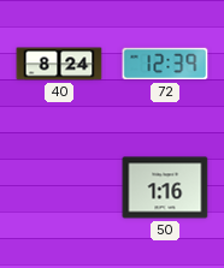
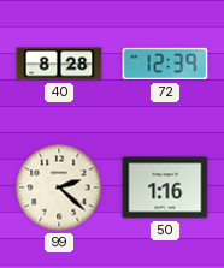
40: 8:24 -> 8:28
99: none -> 2:22
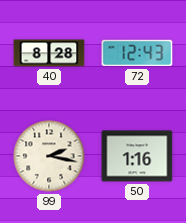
72: 12:39 -> 12:43
99: 2:22 -> 2:17
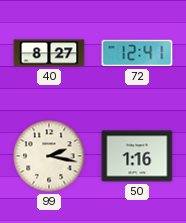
40: 8:28 -> 8:27
72: 12:43 -> 12:41
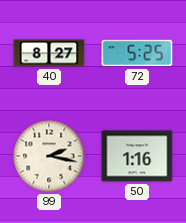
72: 12:41 -> 5:25
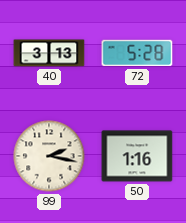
40: 8:27 -> 3:13
72: 5:25 -> 5:28
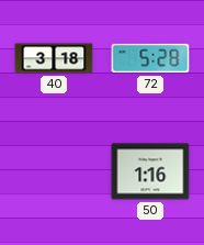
40: 3:13 -> 3:18
99: 2:17 -> none
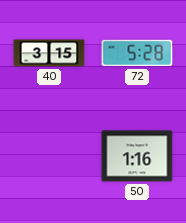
40: 3:18 -> 3:15
